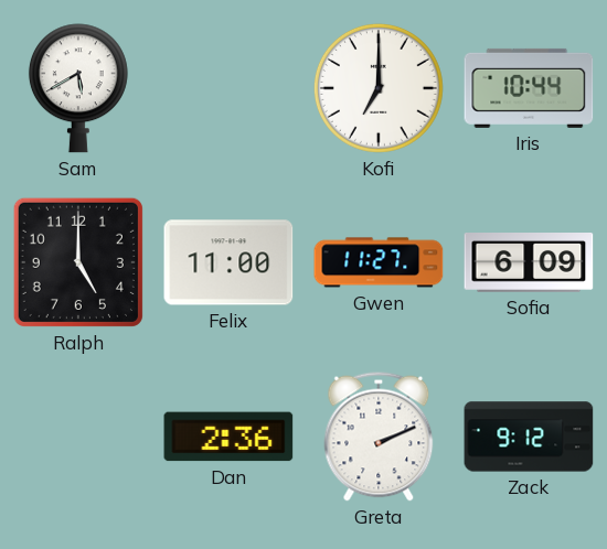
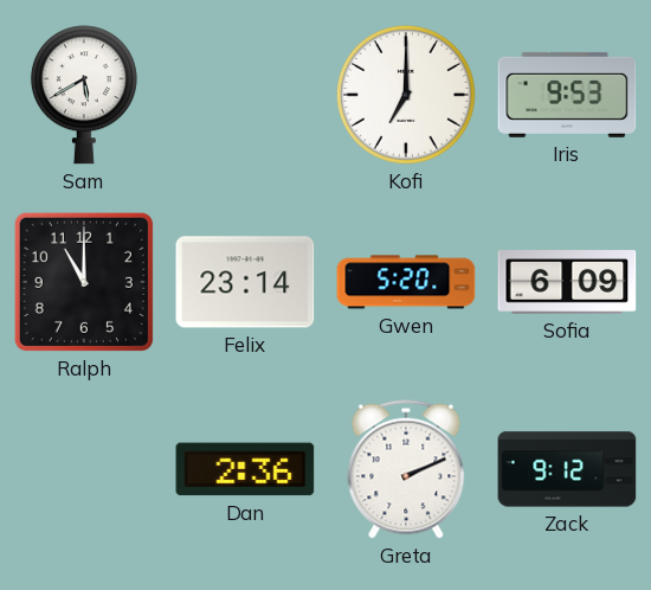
Iris: 10:44 -> 9:53
Ralph: 5:00 -> 11:00
Felix: 11:00 -> 23:14
Gwen: 11:27 -> 5:20
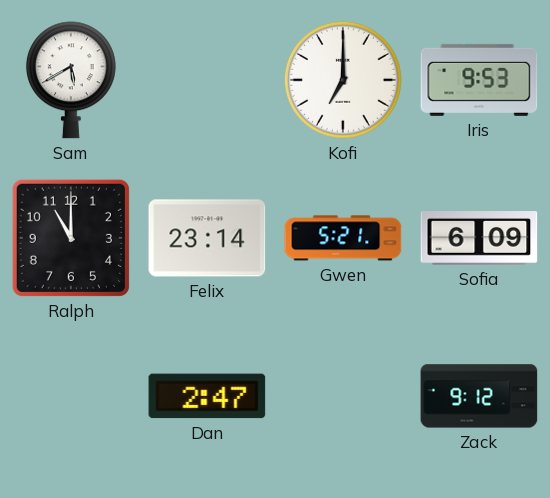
Gwen: 5:20 -> 5:21
Dan: 2:36 -> 2:47
Greta: 2:11 -> none
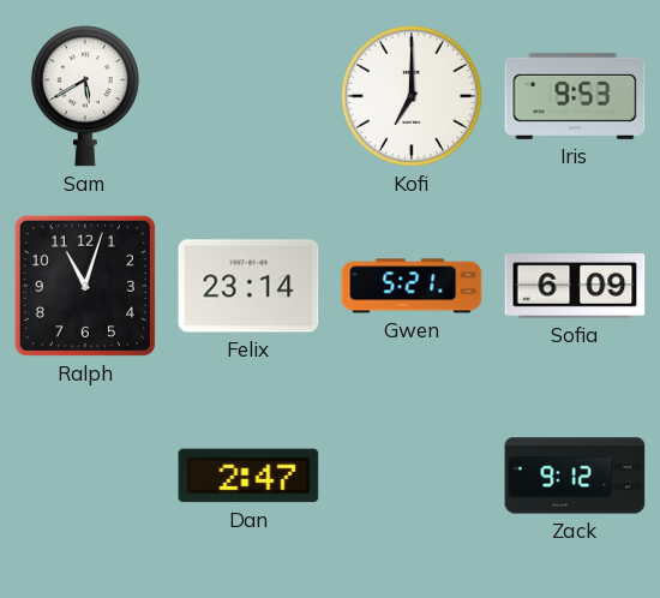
Ralph: 11:00 -> 11:03
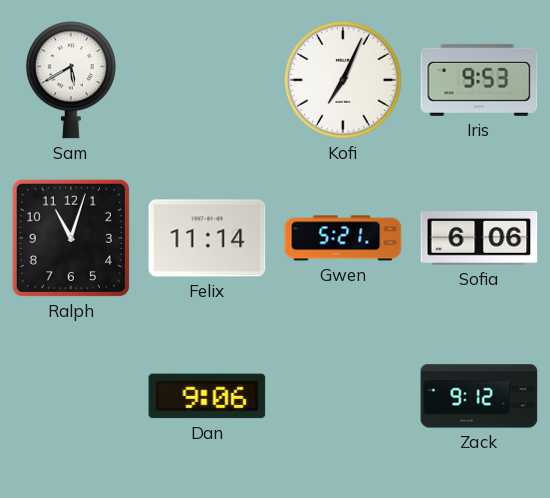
Kofi: 7:00 -> 7:04
Felix: 23:14 -> 11:14
Sofia: 6:09 -> 6:06
Dan: 2:47 -> 9:06
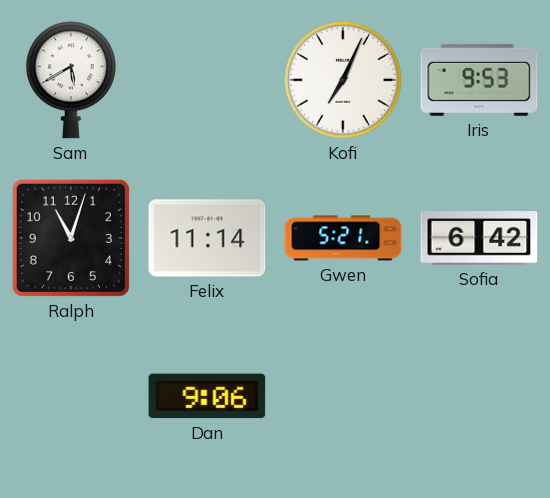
Sofia: 6:06 -> 6:42
Zack: 9:12 -> none
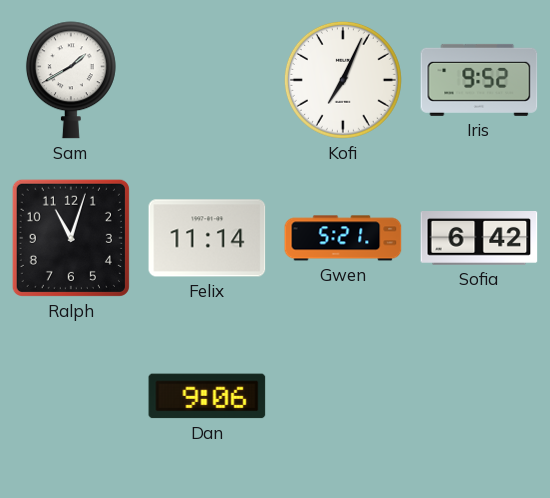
Sam: 5:40 -> 1:40
Iris: 9:53 -> 9:52
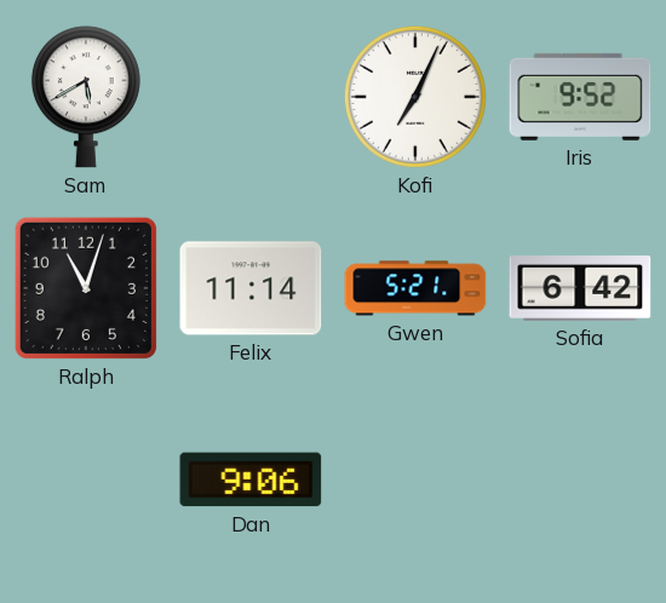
Sam: 1:40 -> 5:40
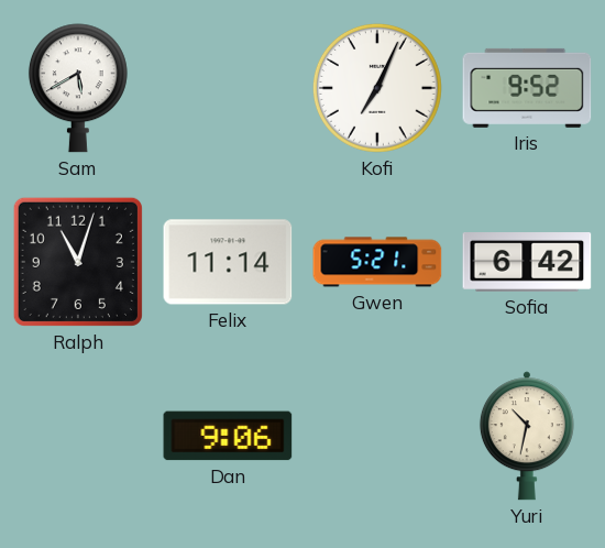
Yuri: none -> 10:32
